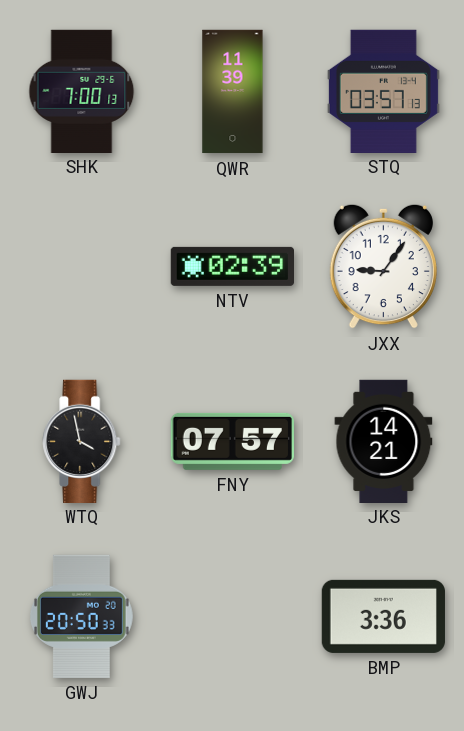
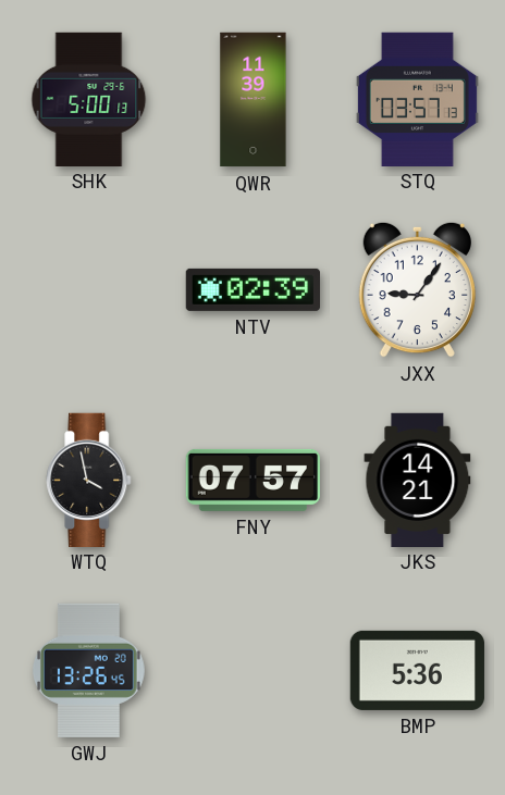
SHK: 7:00 -> 5:00
GWJ: 20:50 -> 13:26
BMP: 3:36 -> 5:36
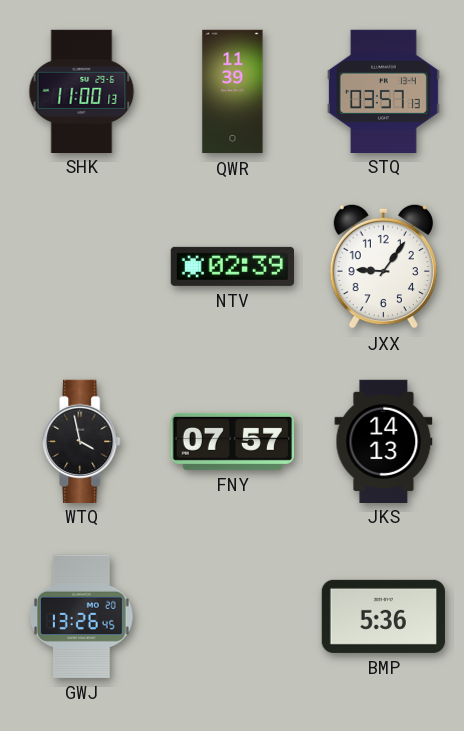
SHK: 5:00 -> 11:00
JKS: 14:21 -> 14:13
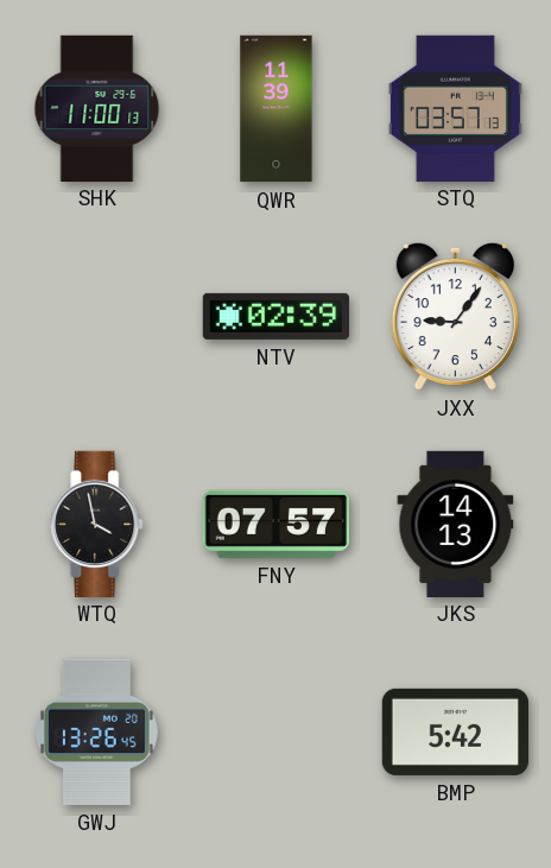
BMP: 5:36 -> 5:42
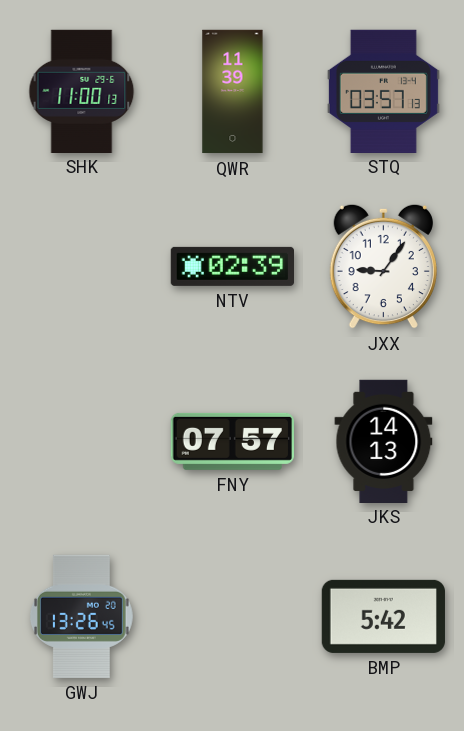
WTQ: 3:58 -> none
